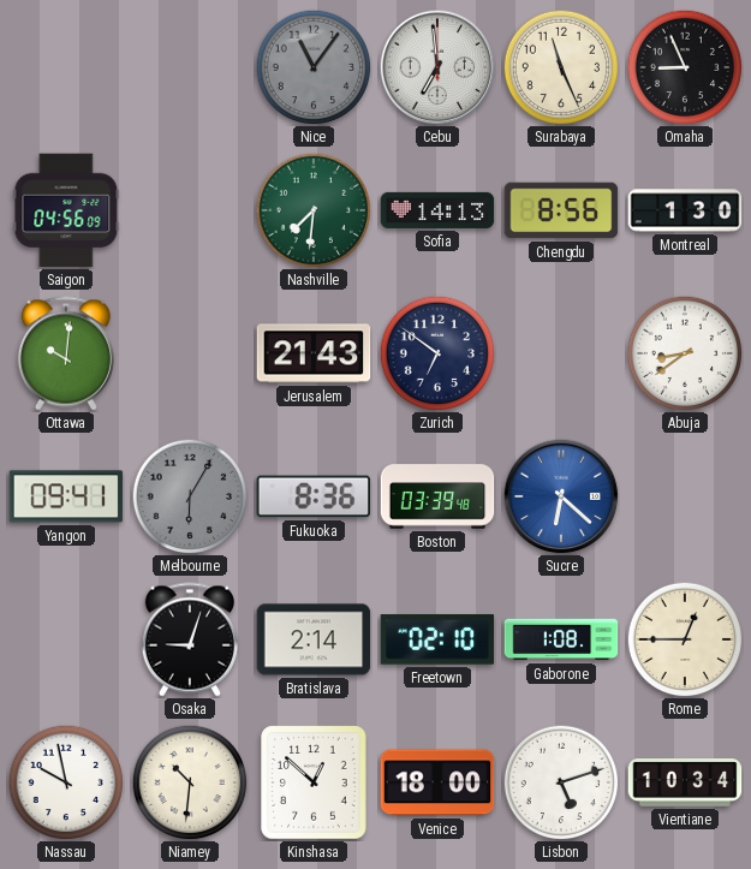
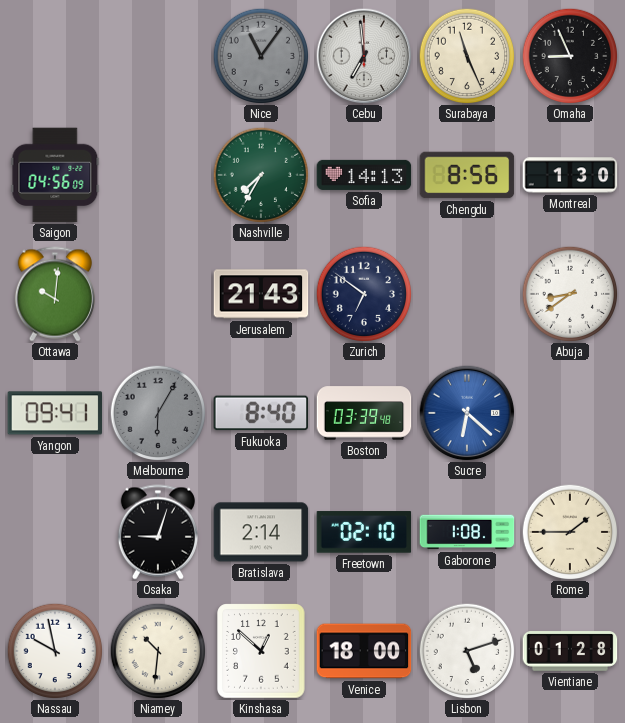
Nashville: 7:31 -> 7:35
Fukuoka: 8:36 -> 8:40
Rome: 12:45 -> 1:45
Vientiane: 10:34 -> 01:28
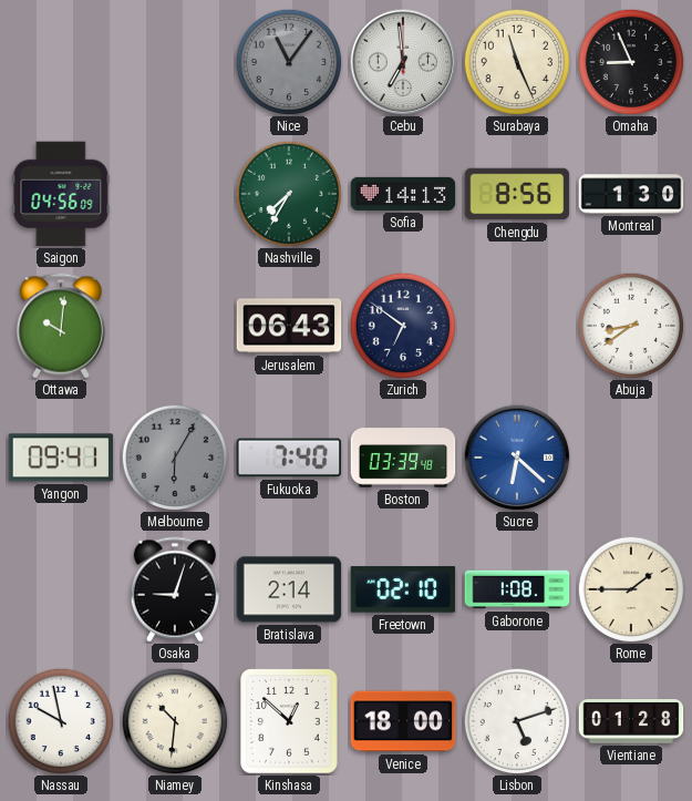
Jerusalem: 21:43 -> 06:43
Fukuoka: 8:40 -> 7:40
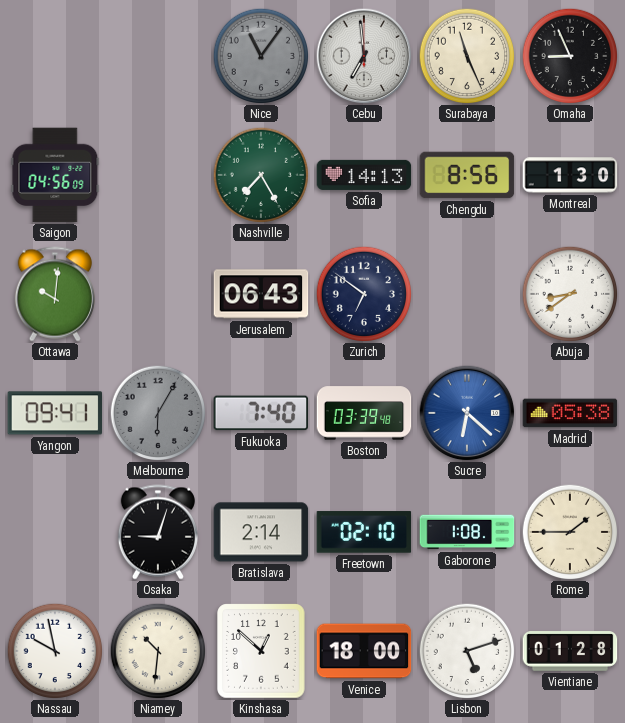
Nashville: 7:35 -> 7:25
Madrid: none -> 05:38
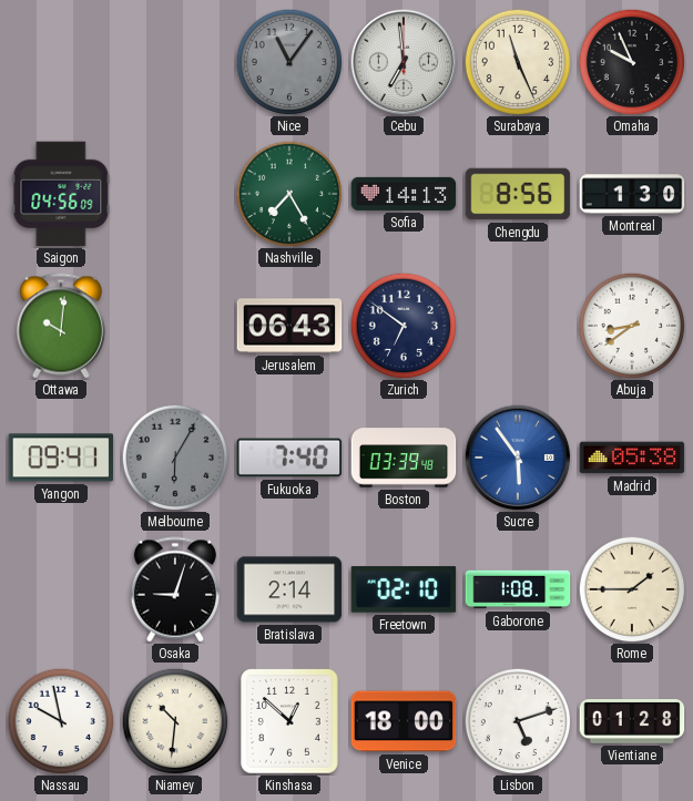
Omaha: 8:56 -> 9:56
Sucre: 6:22 -> 5:54
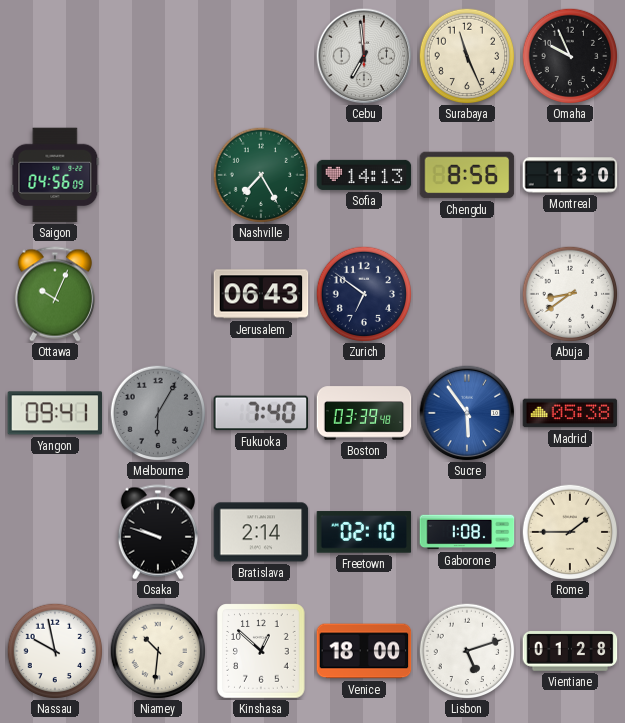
Nice: 11:06 -> none
Ottawa: 10:01 -> 10:04
Osaka: 9:03 -> 9:48
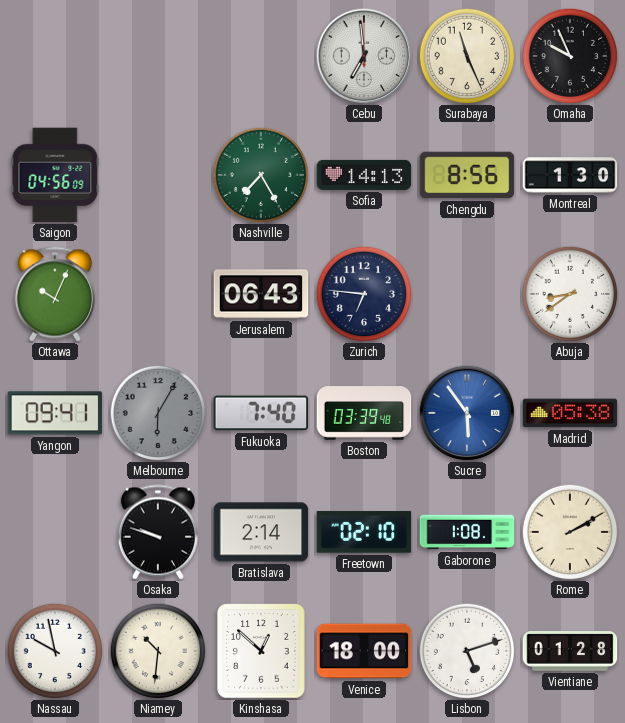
Zurich: 6:51 -> 6:46
Rome: 1:45 -> 2:10
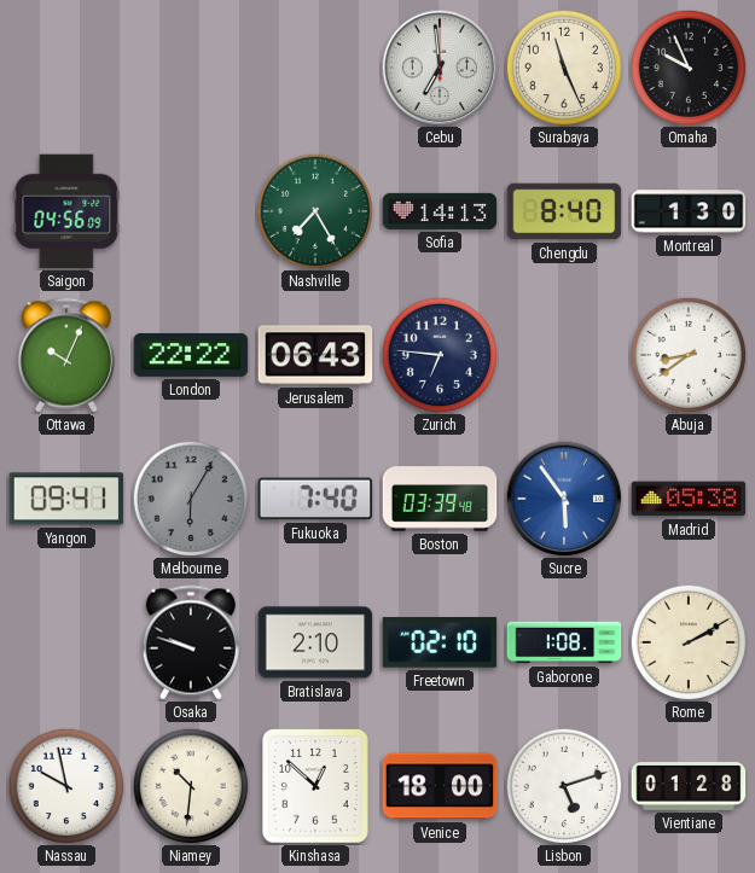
Chengdu: 8:56 -> 8:40
London: none -> 22:22
Bratislava: 2:14 -> 2:10
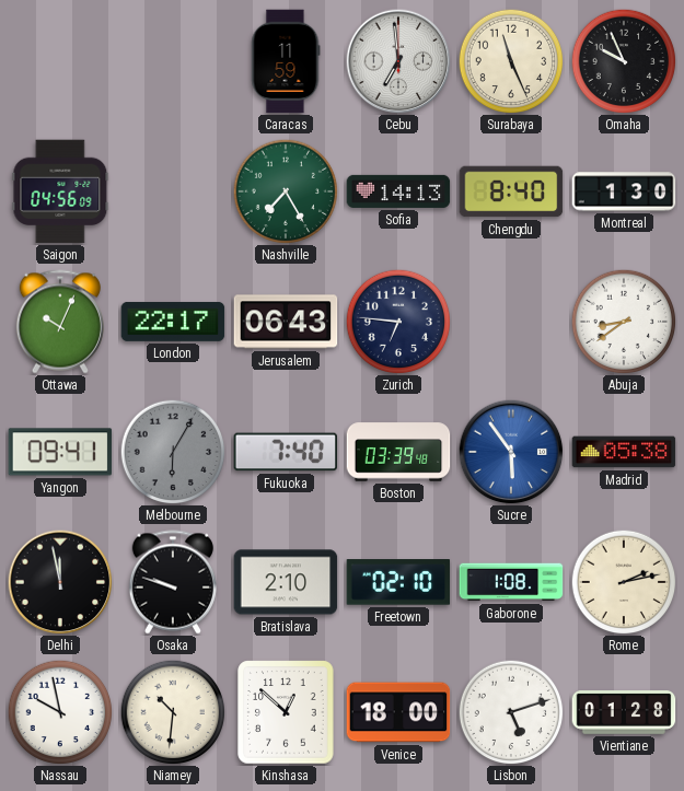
Caracas: none -> 11:59
London: 22:22 -> 22:17
Delhi: none -> 11:58
Rome: 2:10 -> 2:13
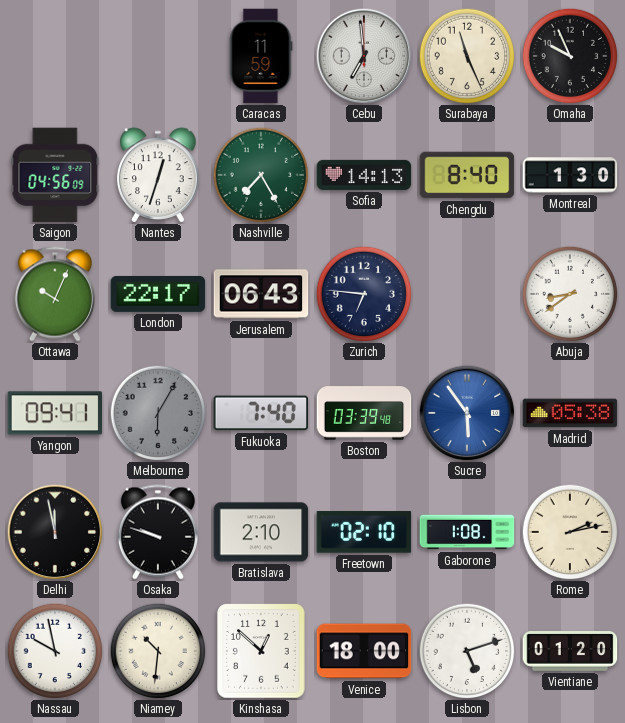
Nantes: none -> 12:33
Vientiane: 01:28 -> 01:20
